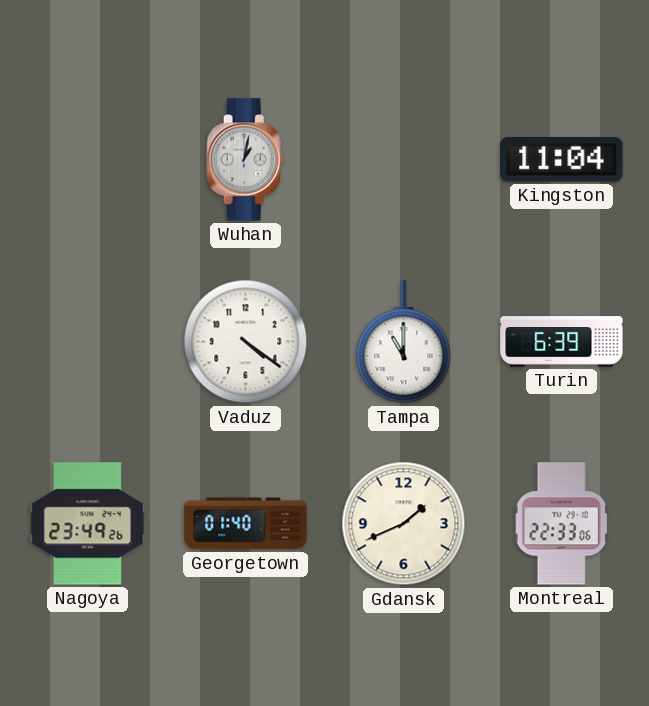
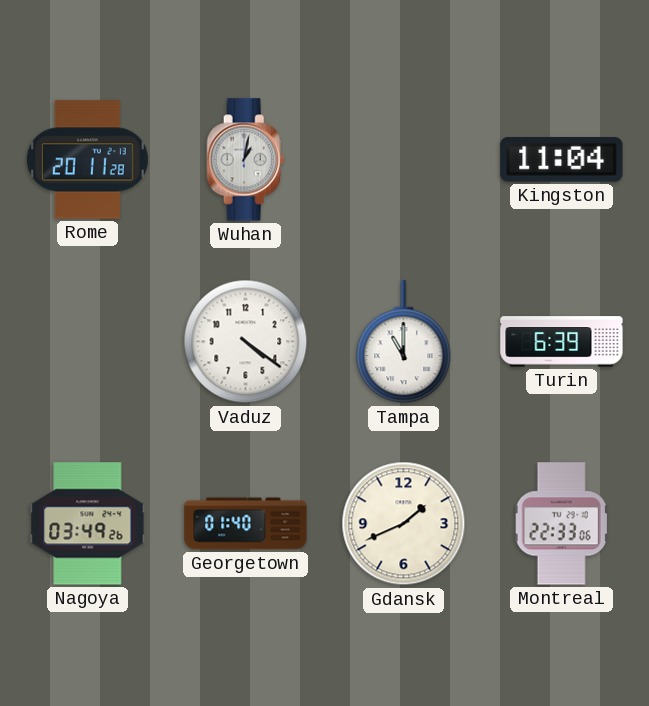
Rome: none -> 20:11
Nagoya: 23:49 -> 03:49
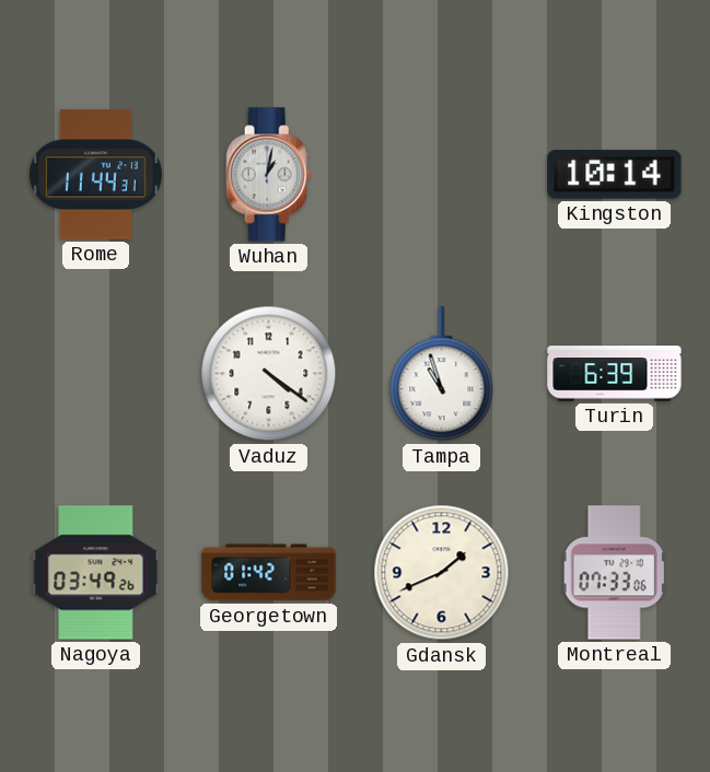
Rome: 20:11 -> 11:44
Kingston: 11:04 -> 10:14
Tampa: 11:00 -> 10:57
Georgetown: 01:40 -> 01:42
Montreal: 22:33 -> 07:33
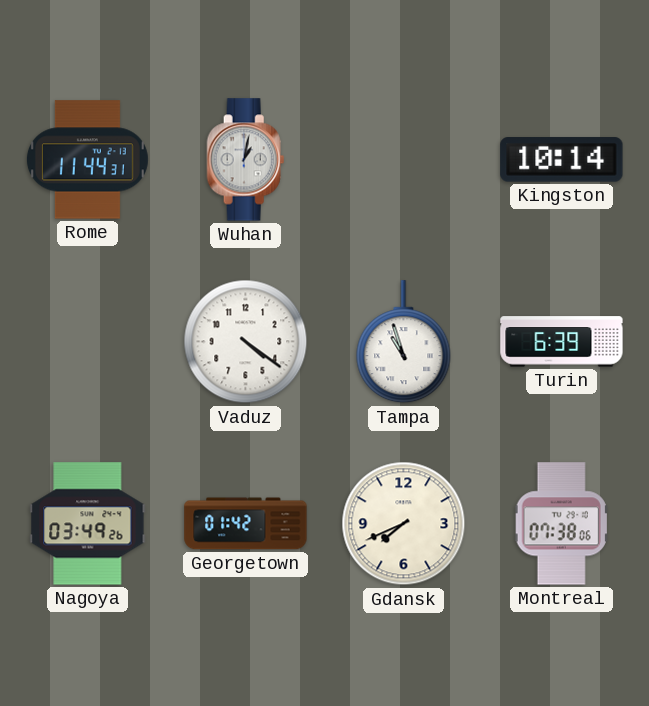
Gdansk: 1:41 -> 7:41
Montreal: 07:33 -> 07:38
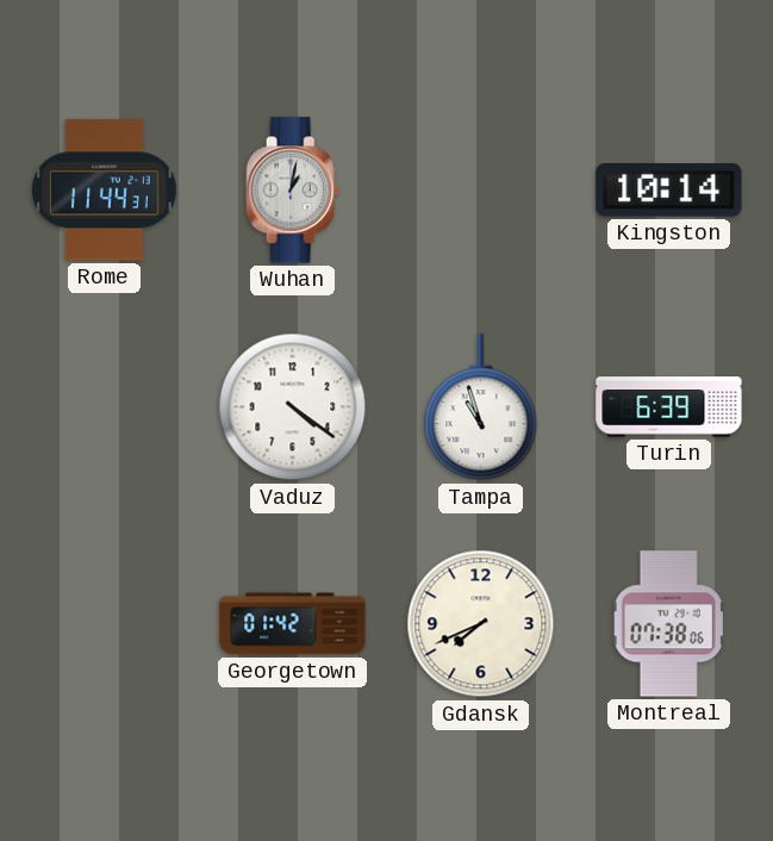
Nagoya: 03:49 -> none
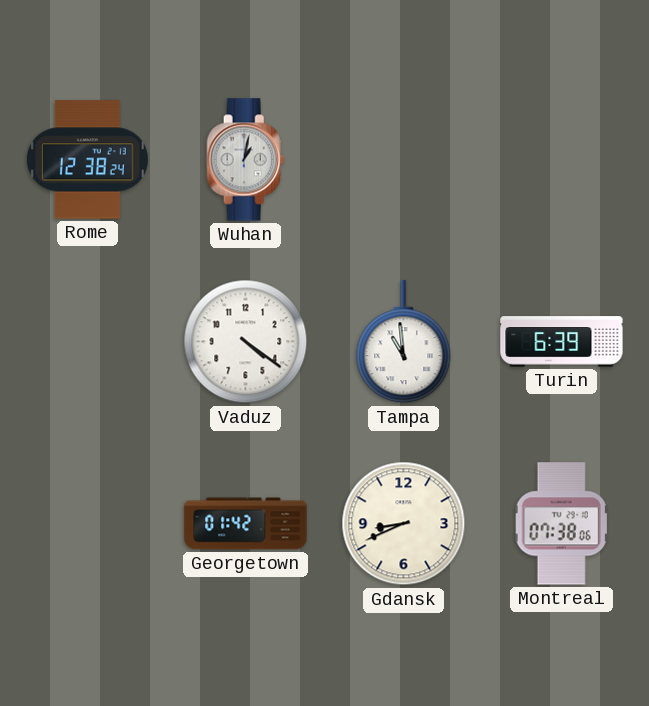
Rome: 11:44 -> 12:38
Kingston: 10:14 -> none
Tampa: 10:57 -> 10:59
Gdansk: 7:41 -> 8:41
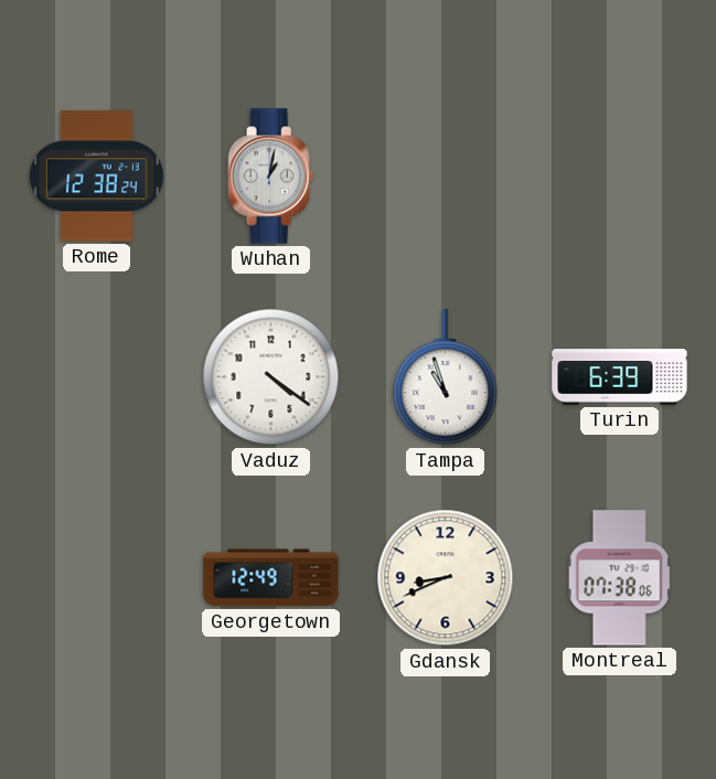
Tampa: 10:59 -> 10:57
Georgetown: 01:42 -> 12:49
